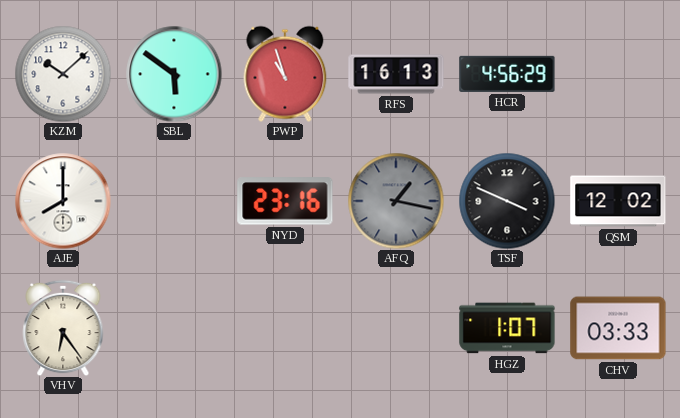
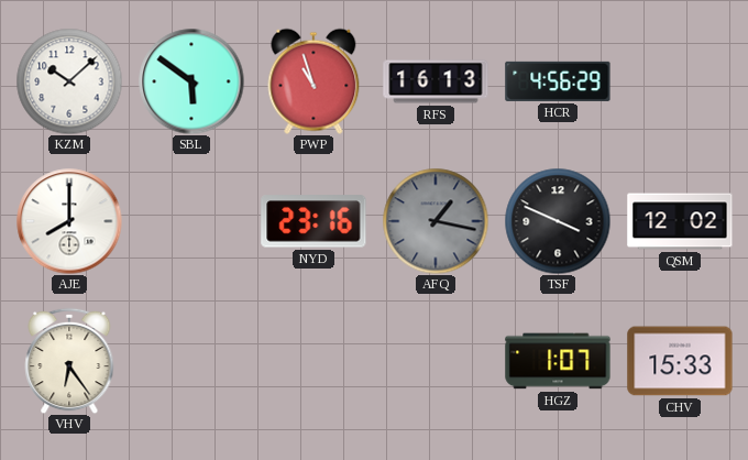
CHV: 03:33 -> 15:33
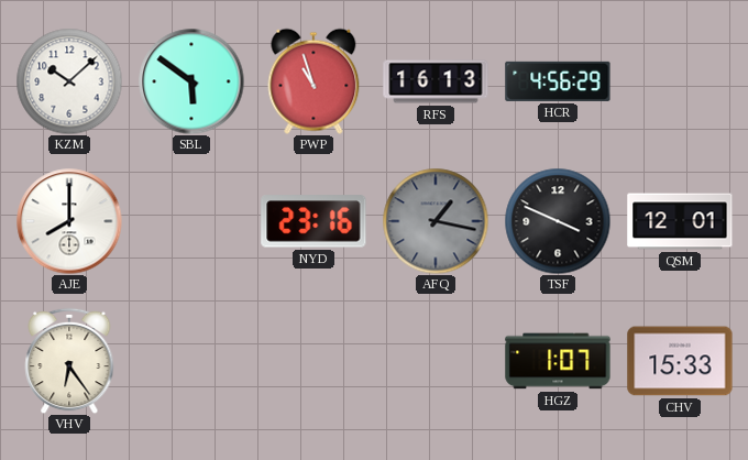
QSM: 12:02 -> 12:01
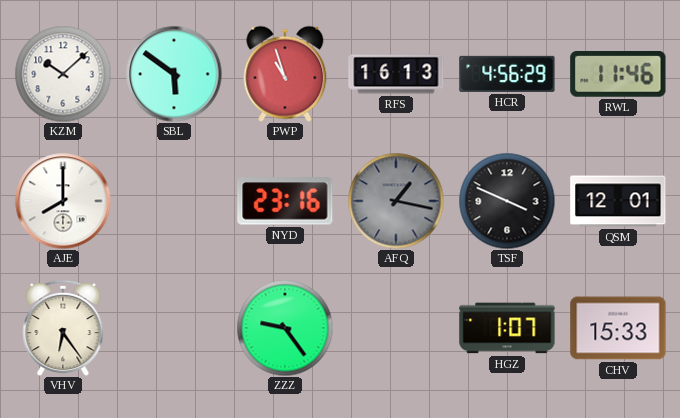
RWL: none -> 11:46
ZZZ: none -> 9:24
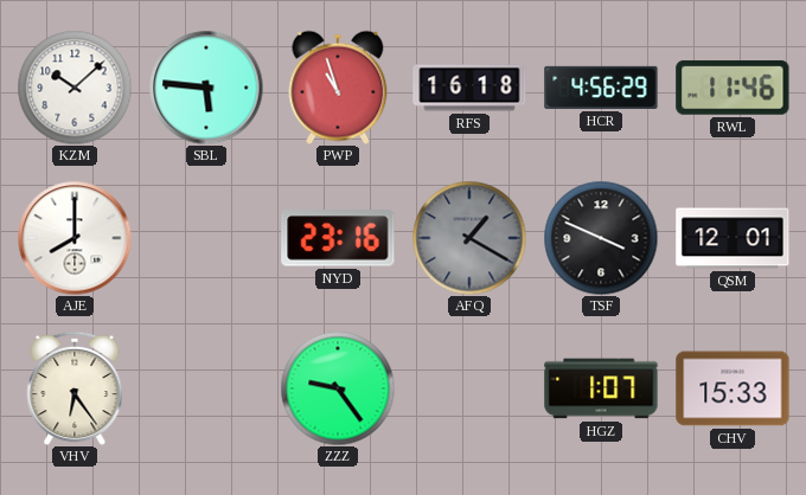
SBL: 5:51 -> 5:46
RFS: 16:13 -> 16:18
AFQ: 1:17 -> 1:20
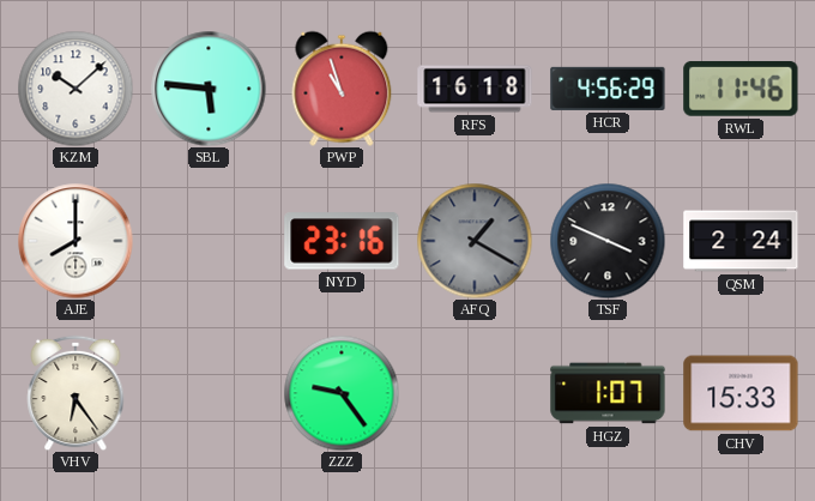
QSM: 12:01 -> 2:24
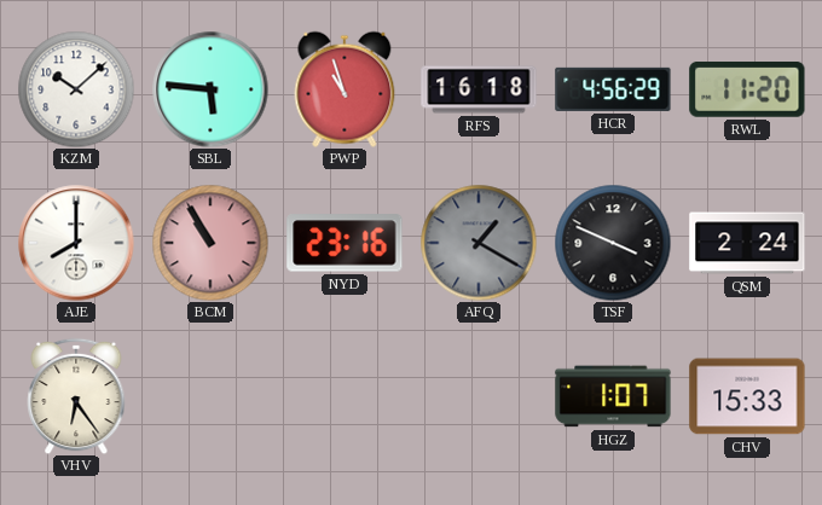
RWL: 11:46 -> 11:20
BCM: none -> 10:55
ZZZ: 9:24 -> none
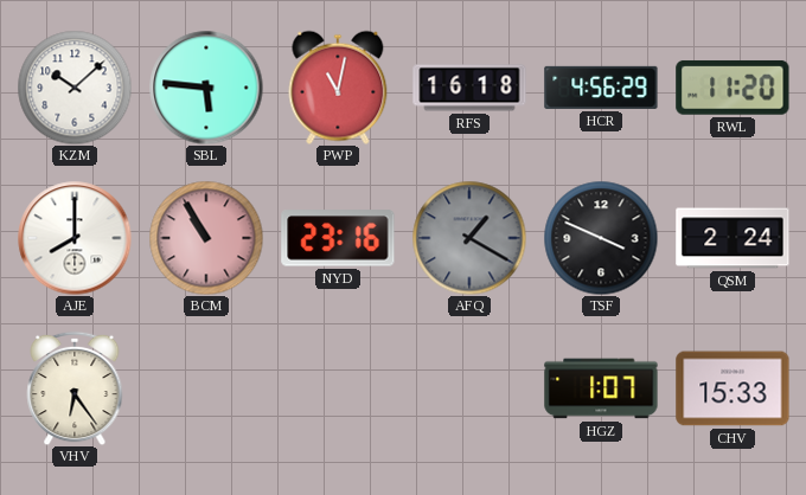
PWP: 10:57 -> 11:02
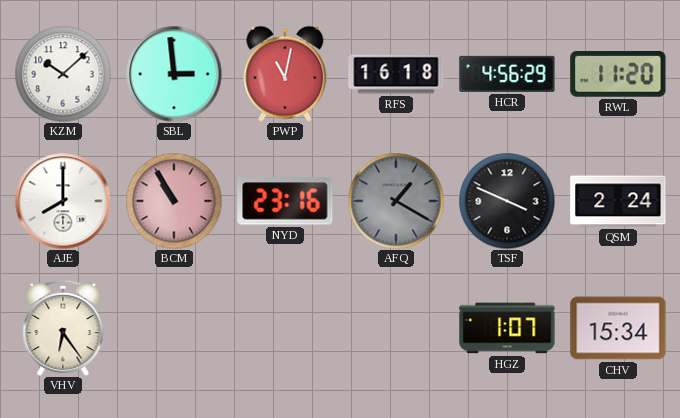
SBL: 5:46 -> 2:59
CHV: 15:33 -> 15:34
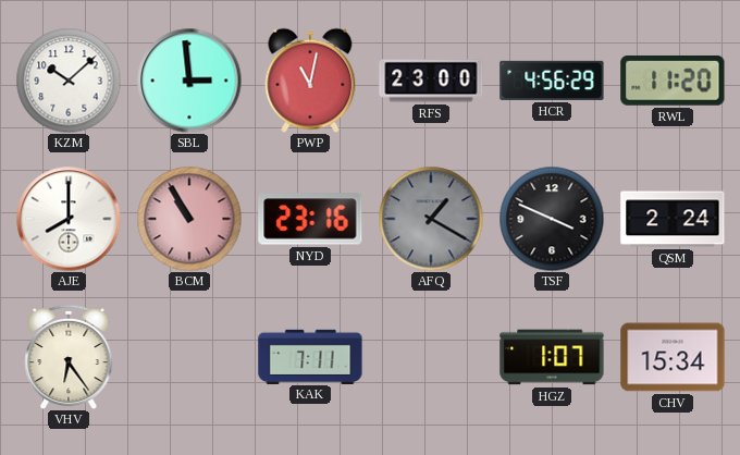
RFS: 16:18 -> 23:00
KAK: none -> 7:11
